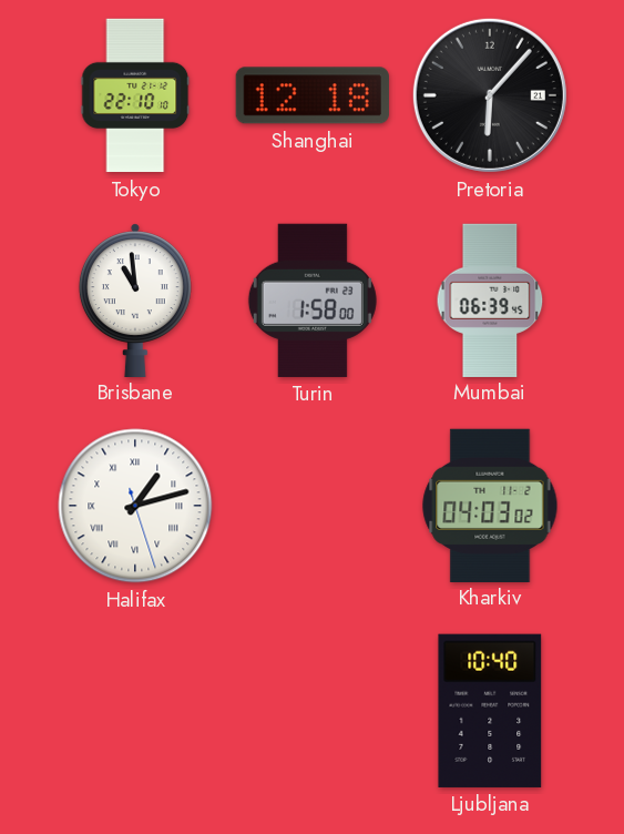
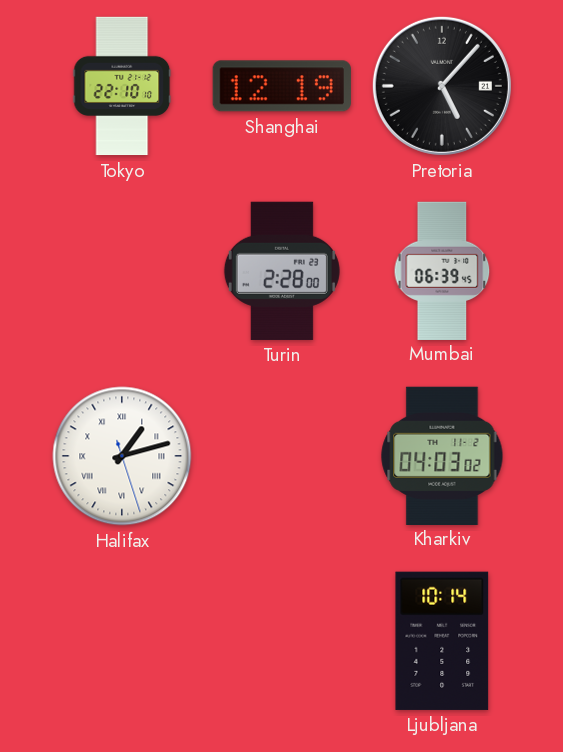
Shanghai: 12:18 -> 12:19
Pretoria: 6:07 -> 5:07
Brisbane: 10:59 -> none
Turin: 1:58 -> 2:28
Ljubljana: 10:40 -> 10:14
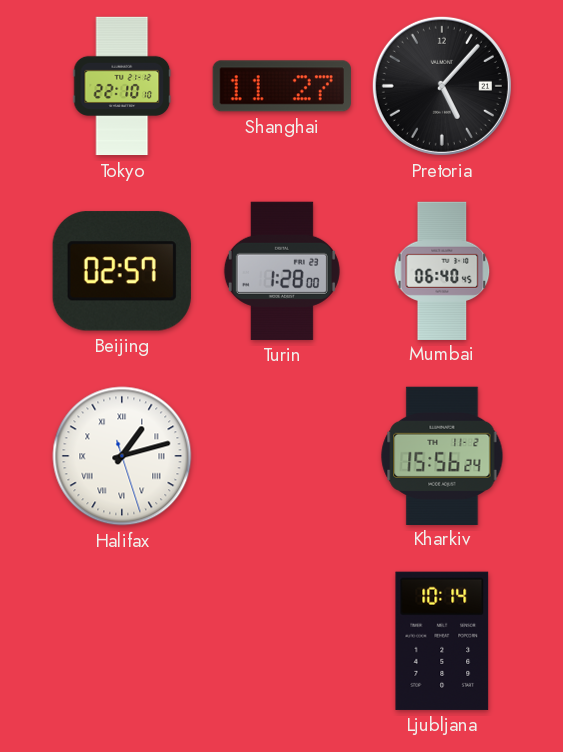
Shanghai: 12:19 -> 11:27
Beijing: none -> 02:57
Turin: 2:28 -> 1:28
Mumbai: 06:39 -> 06:40
Kharkiv: 04:03 -> 15:56
